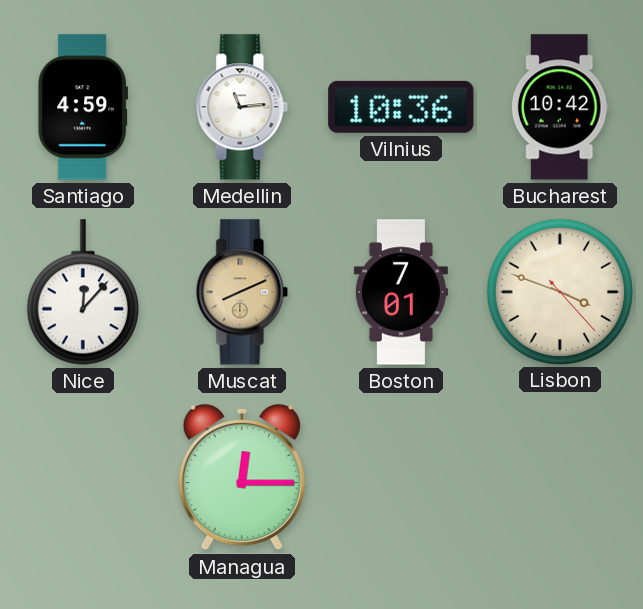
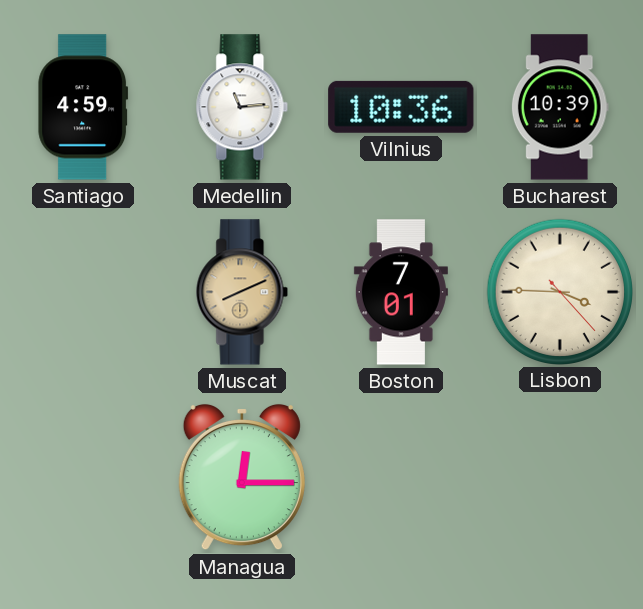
Bucharest: 10:42 -> 10:39
Nice: 12:07 -> none
Lisbon: 3:48 -> 3:45
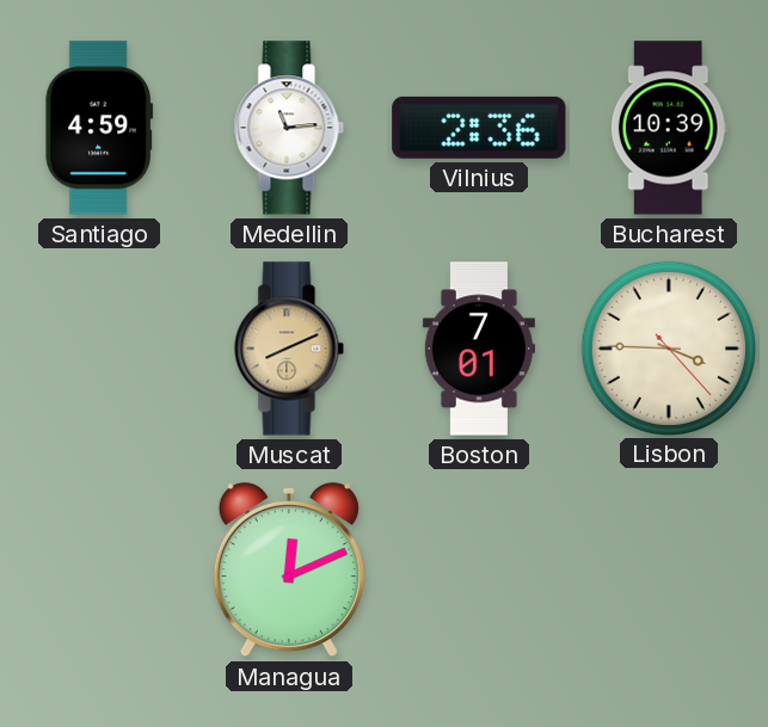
Vilnius: 10:36 -> 2:36
Managua: 12:15 -> 12:11
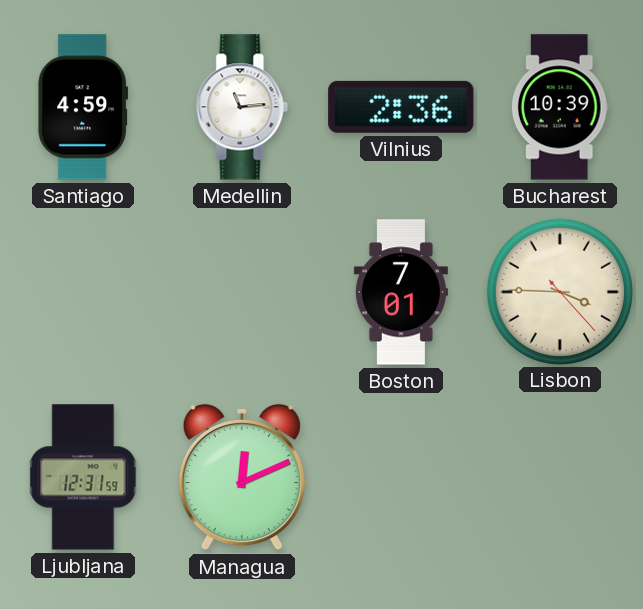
Muscat: 8:11 -> none
Ljubljana: none -> 12:31
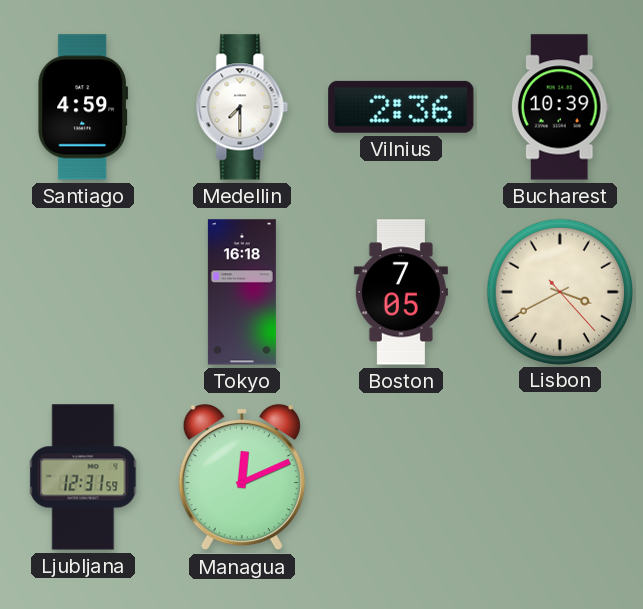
Medellin: 11:14 -> 7:30
Tokyo: none -> 16:18
Boston: 7:01 -> 7:05
Lisbon: 3:45 -> 3:40
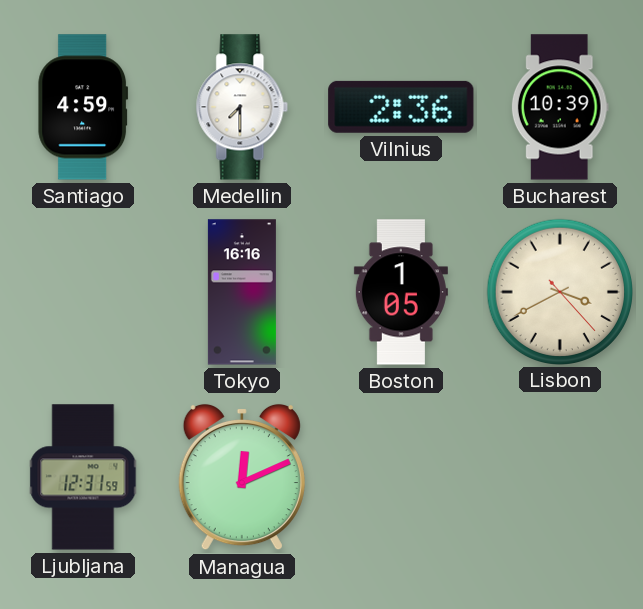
Tokyo: 16:18 -> 16:16
Boston: 7:05 -> 1:05
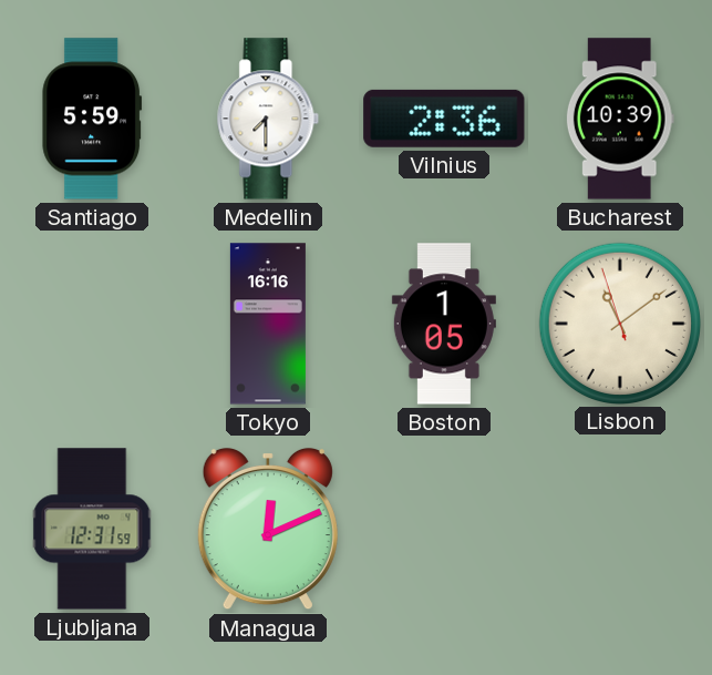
Santiago: 4:59 -> 5:59
Lisbon: 3:40 -> 11:08
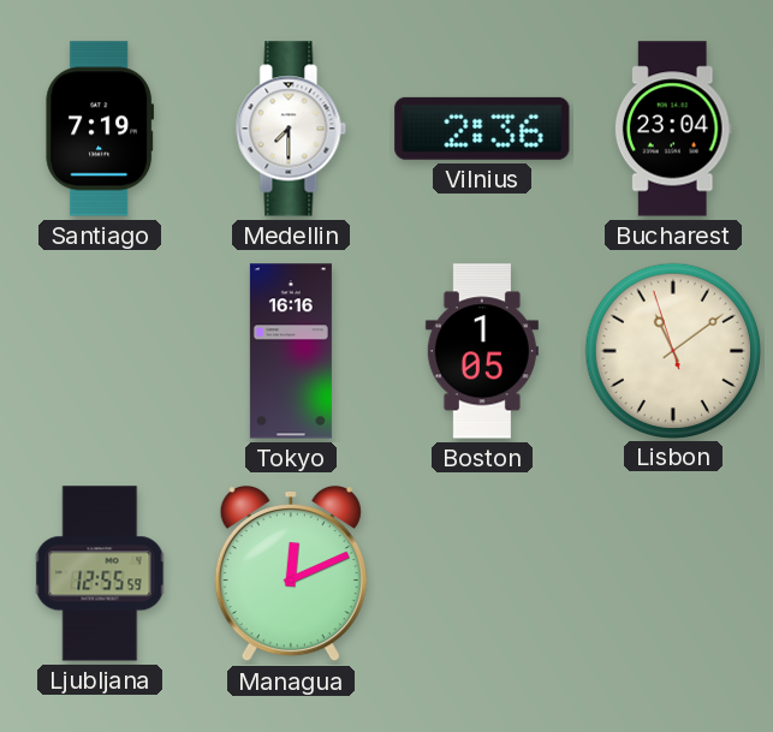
Santiago: 5:59 -> 7:19
Bucharest: 10:39 -> 23:04
Ljubljana: 12:31 -> 12:55
